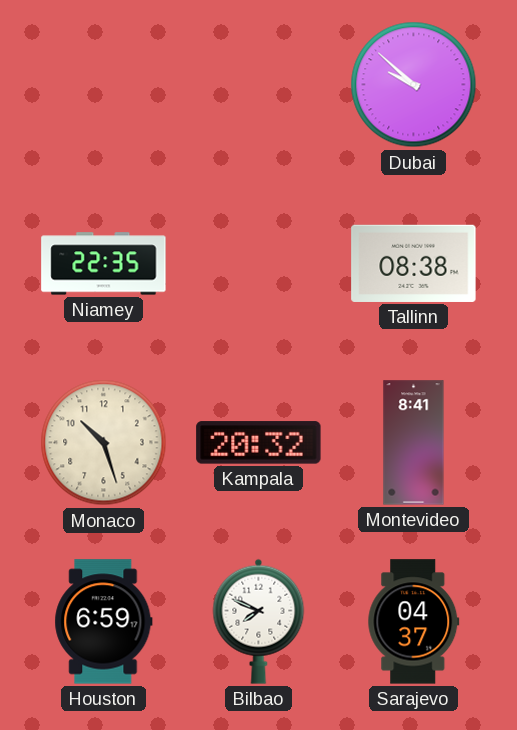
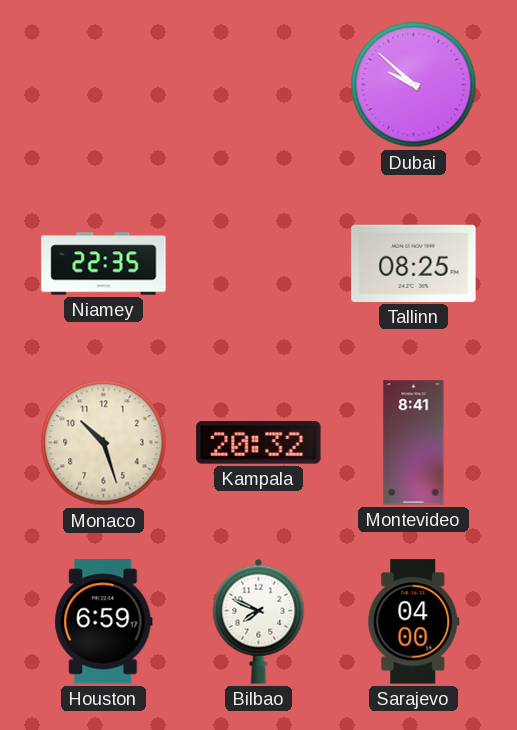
Tallinn: 08:38 -> 08:25
Sarajevo: 04:37 -> 04:00
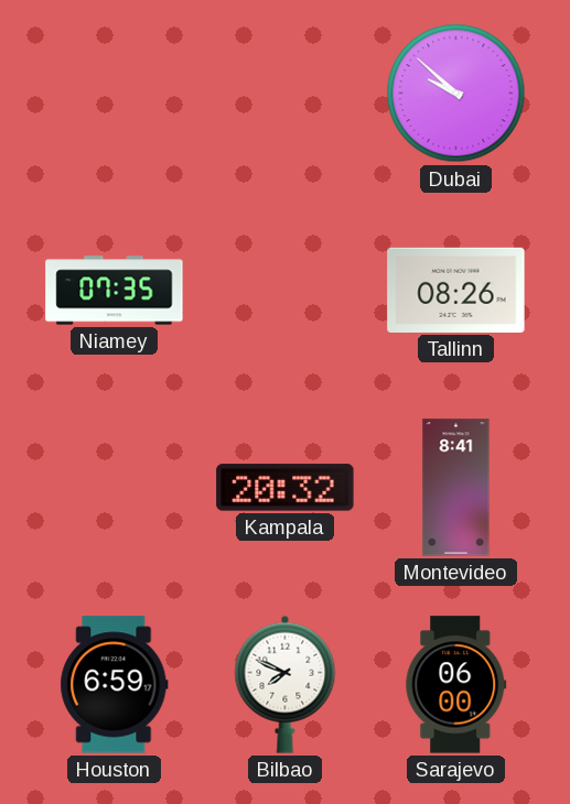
Niamey: 22:35 -> 07:35
Tallinn: 08:25 -> 08:26
Monaco: 10:27 -> none
Sarajevo: 04:00 -> 06:00
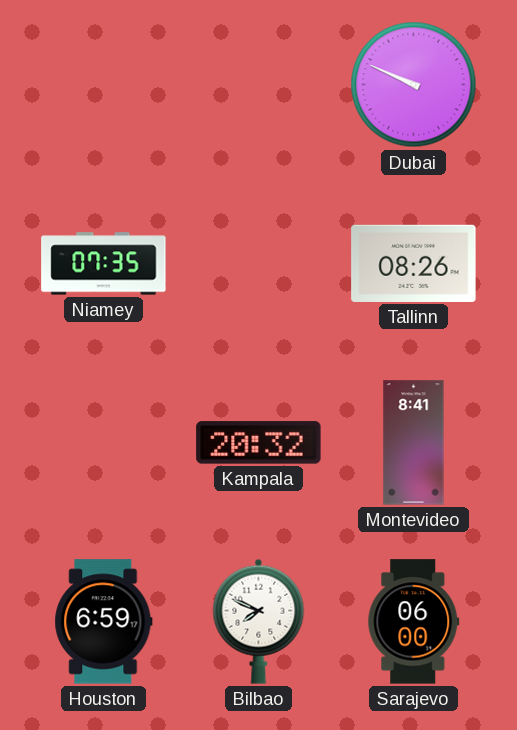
Dubai: 9:52 -> 9:49
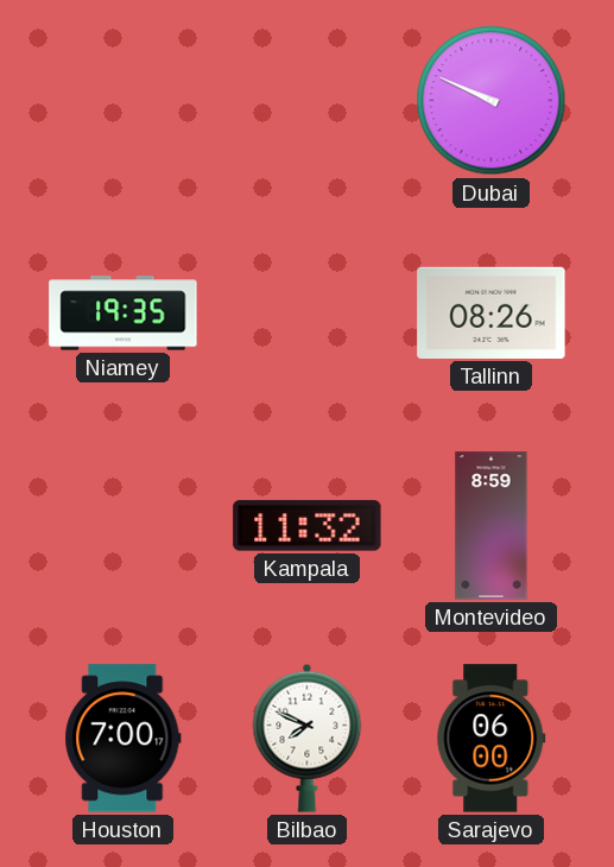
Niamey: 07:35 -> 19:35
Kampala: 20:32 -> 11:32
Montevideo: 8:41 -> 8:59
Houston: 6:59 -> 7:00
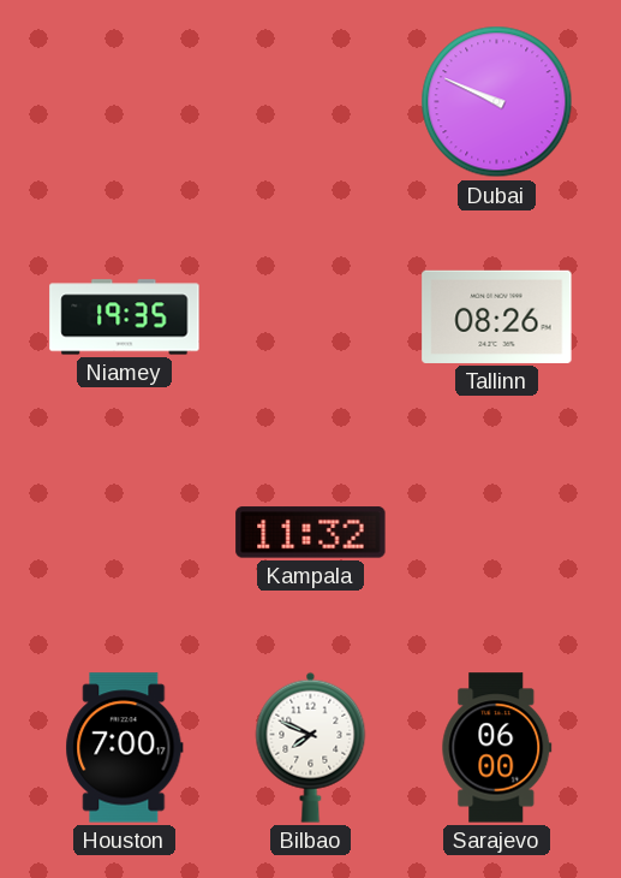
Montevideo: 8:59 -> none
